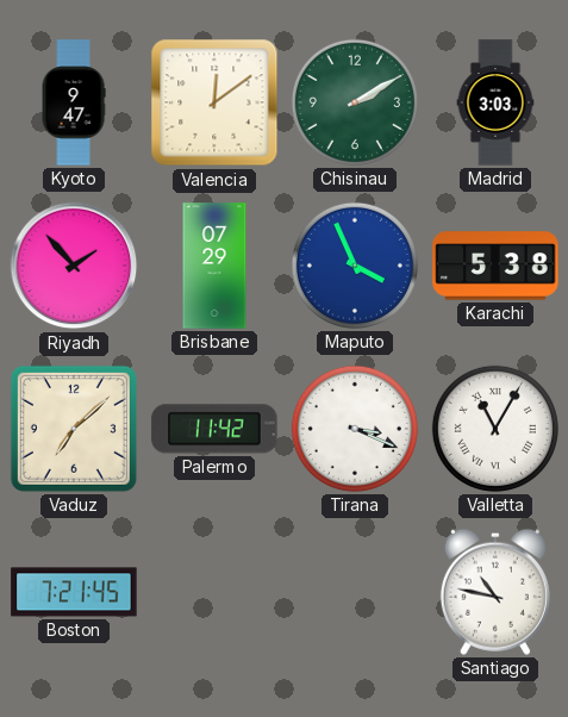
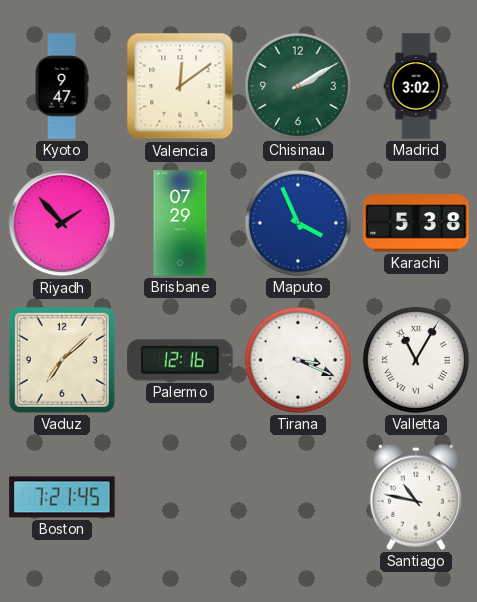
Madrid: 3:03 -> 3:02
Palermo: 11:42 -> 12:16
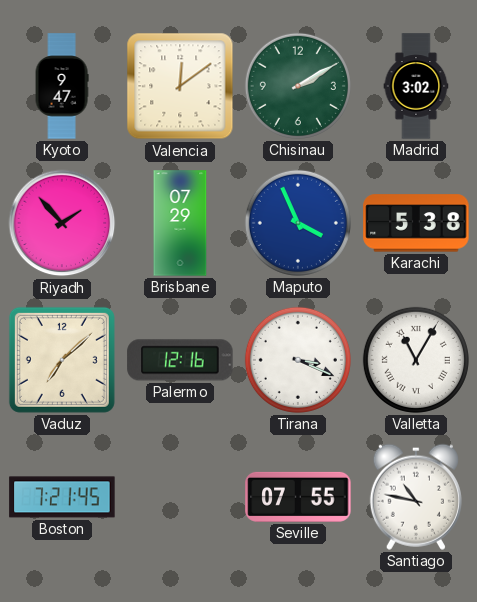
Seville: none -> 07:55
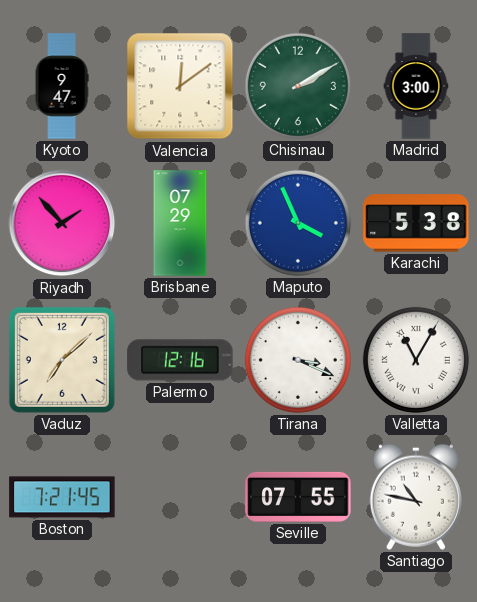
Madrid: 3:02 -> 3:00
